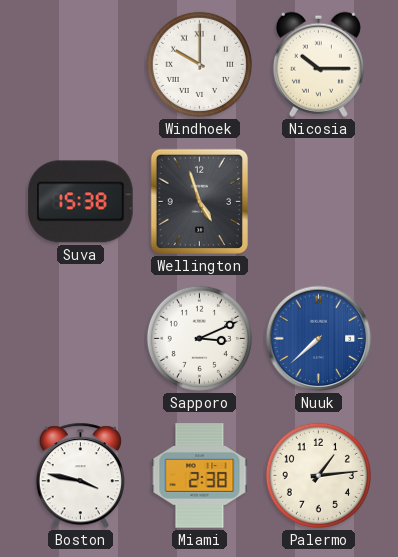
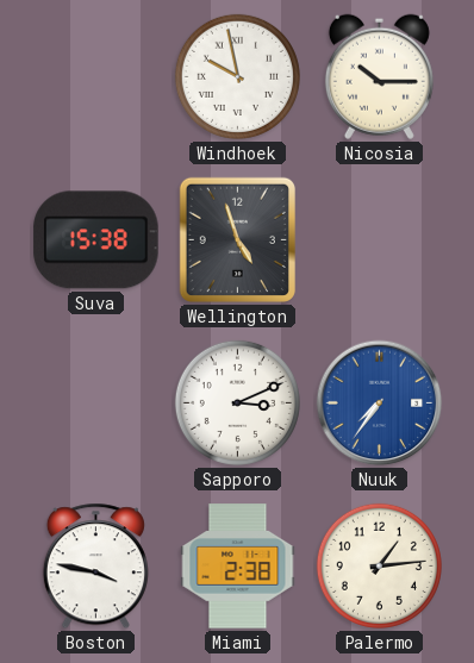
Windhoek: 10:00 -> 9:58
Nuuk: 7:38 -> 7:36
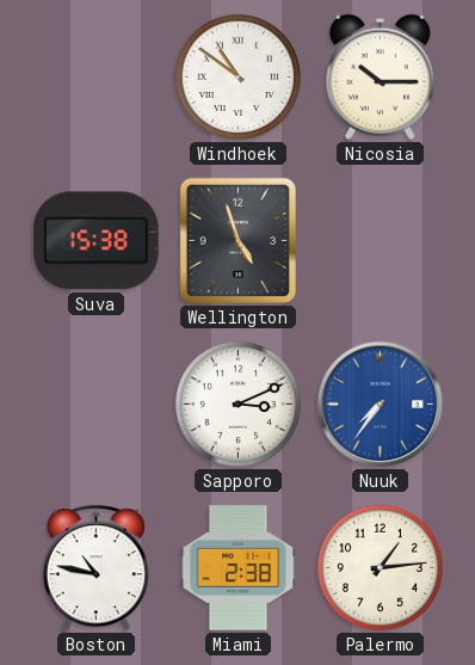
Windhoek: 9:58 -> 10:51
Boston: 3:47 -> 10:47
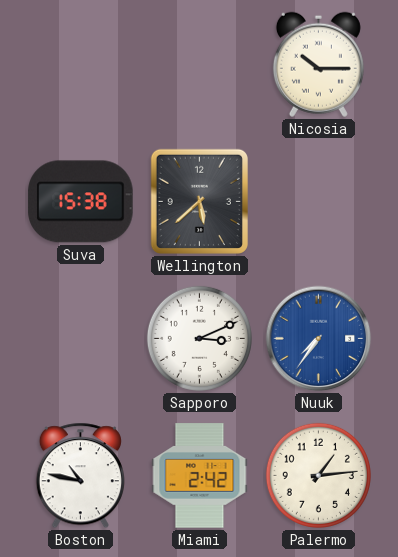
Windhoek: 10:51 -> none
Wellington: 4:57 -> 5:38
Miami: 2:38 -> 2:42
